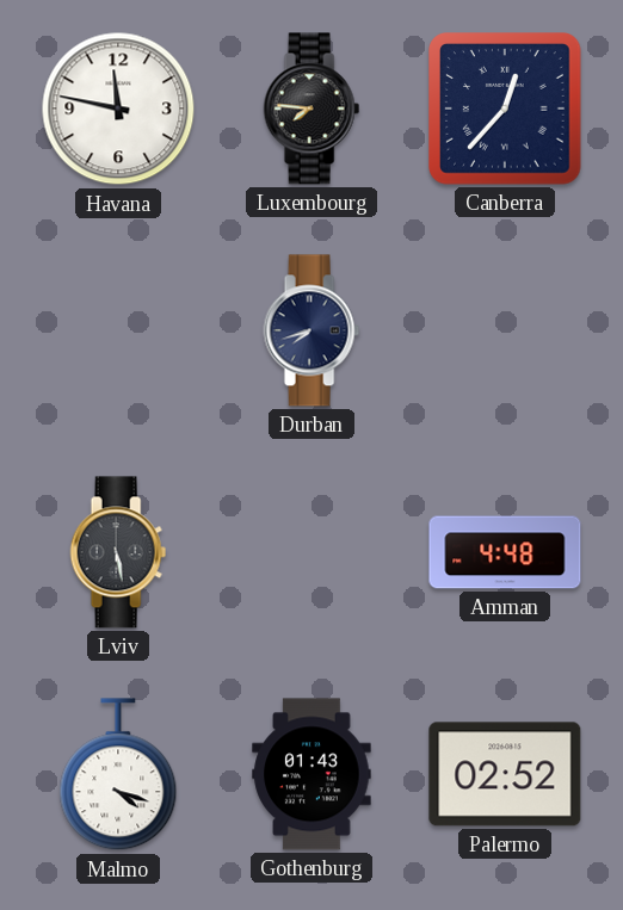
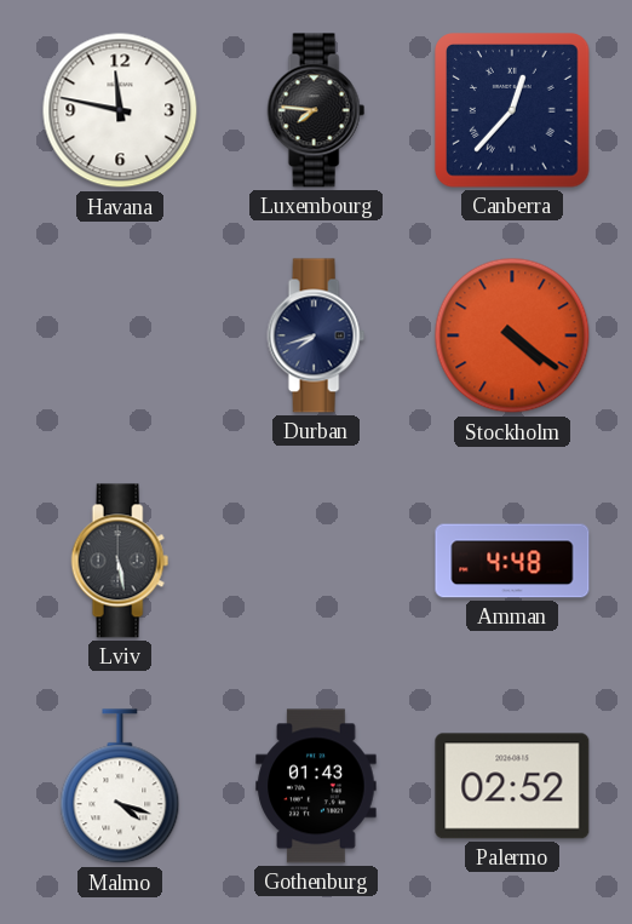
Stockholm: none -> 4:21
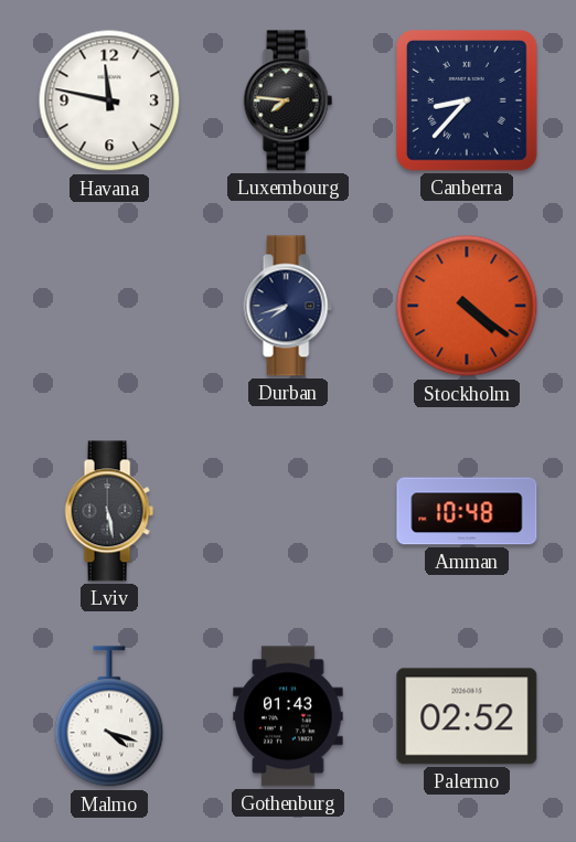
Canberra: 12:37 -> 8:37
Amman: 4:48 -> 10:48
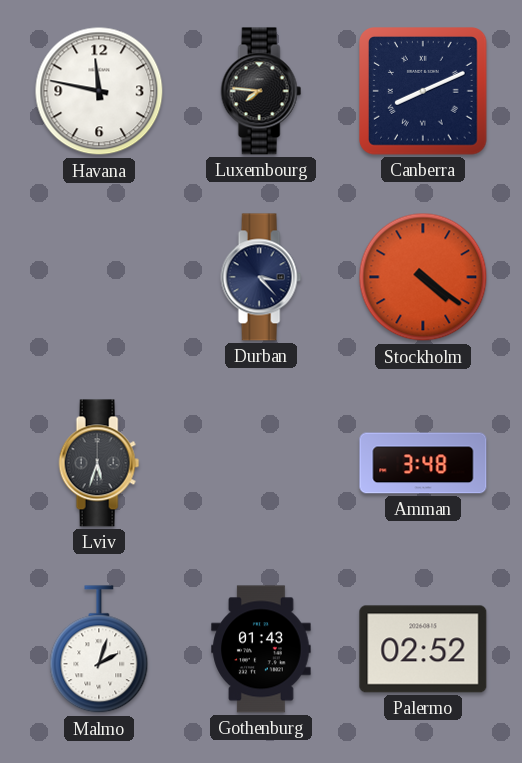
Canberra: 8:37 -> 8:11
Durban: 7:42 -> 3:23
Lviv: 5:28 -> 5:33
Amman: 10:48 -> 3:48
Malmo: 4:18 -> 2:03
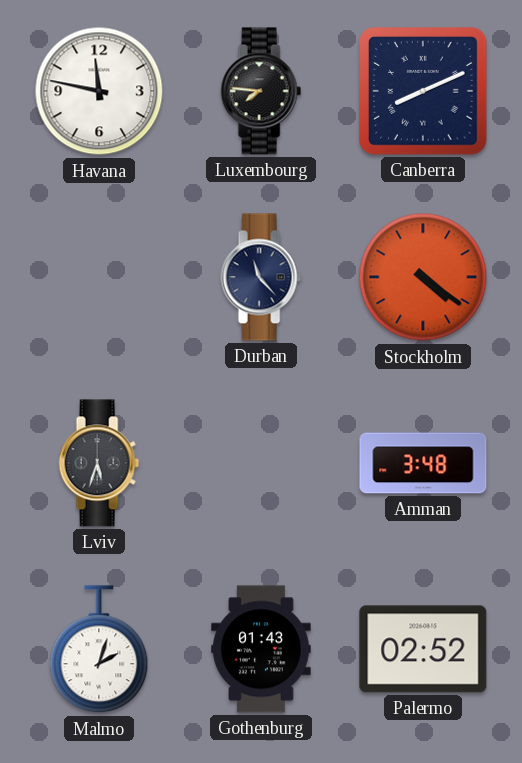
Durban: 3:23 -> 11:23
